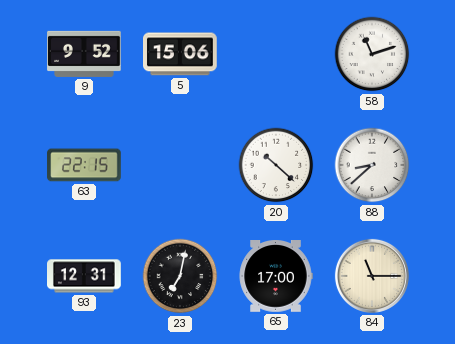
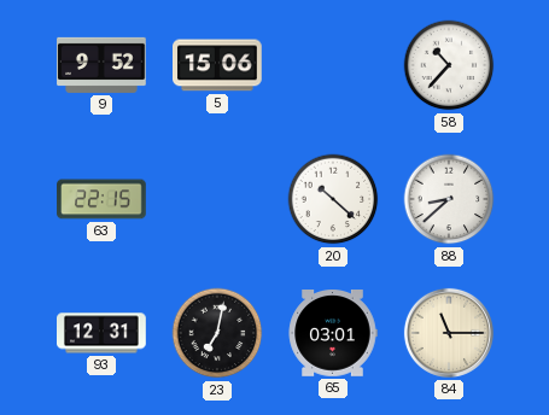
58: 11:12 -> 10:37
65: 17:00 -> 03:01
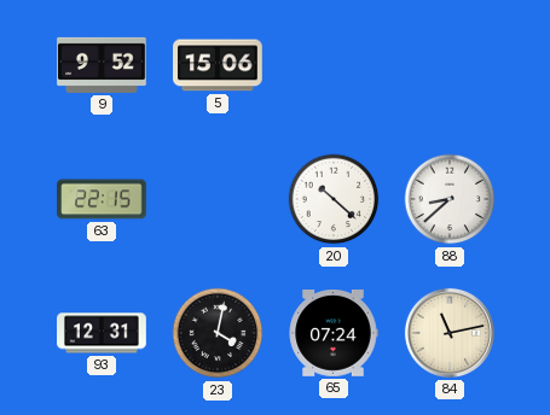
58: 10:37 -> none
23: 7:02 -> 4:02
65: 03:01 -> 07:24
84: 11:15 -> 11:13
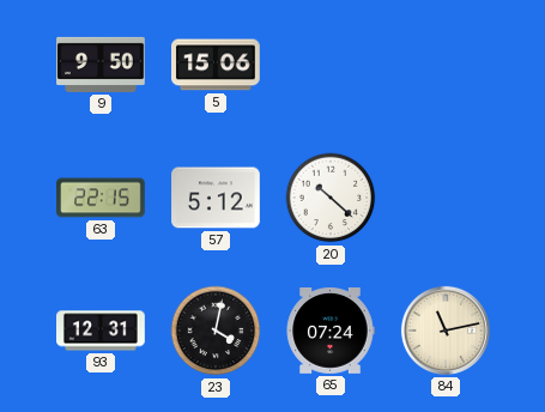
9: 9:52 -> 9:50
57: none -> 5:12
88: 8:38 -> none
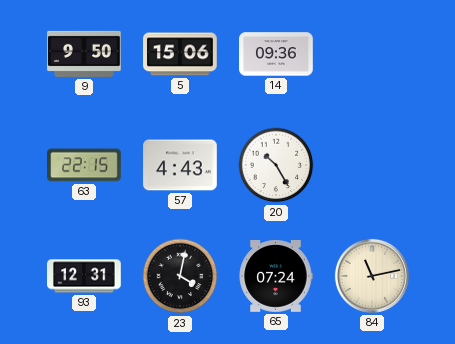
14: none -> 09:36
57: 5:12 -> 4:43
20: 10:22 -> 10:25
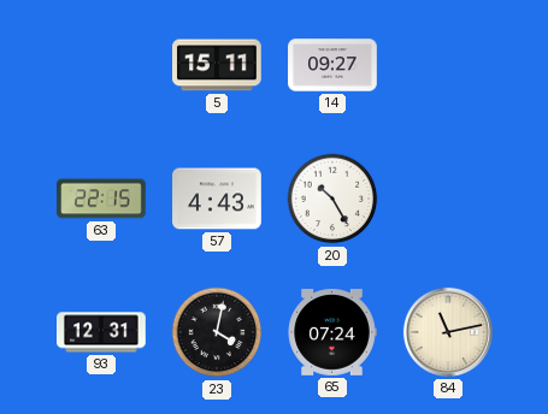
9: 9:50 -> none
5: 15:06 -> 15:11
14: 09:36 -> 09:27
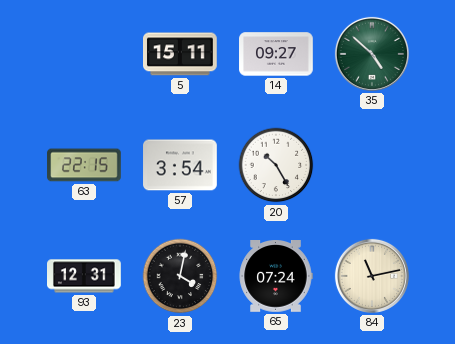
35: none -> 4:52
57: 4:43 -> 3:54
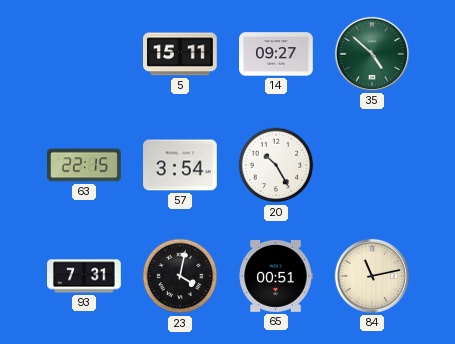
93: 12:31 -> 7:31
65: 07:24 -> 00:51
